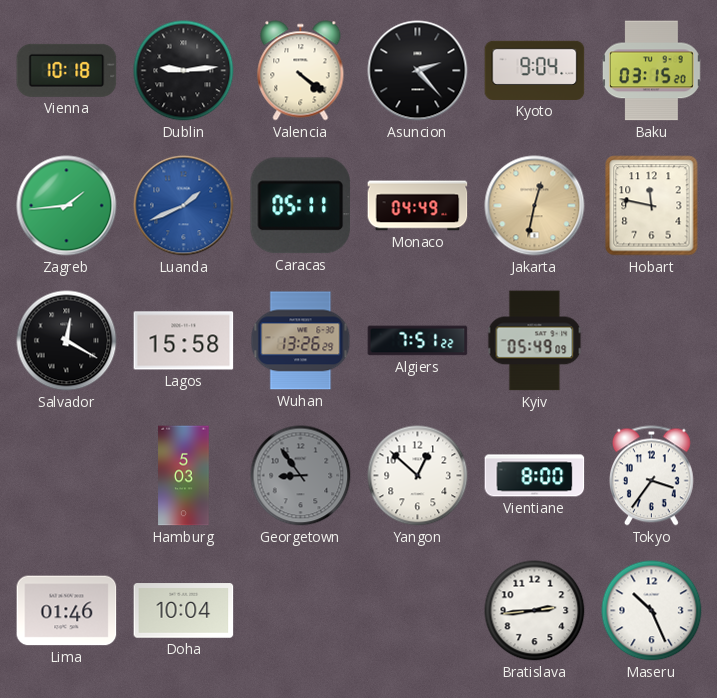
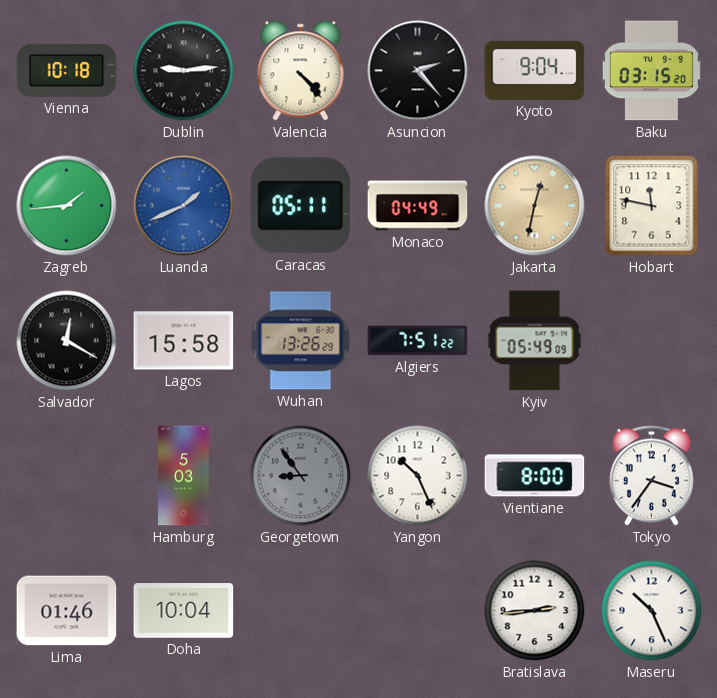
Valencia: 4:21 -> 4:23
Yangon: 12:52 -> 10:26
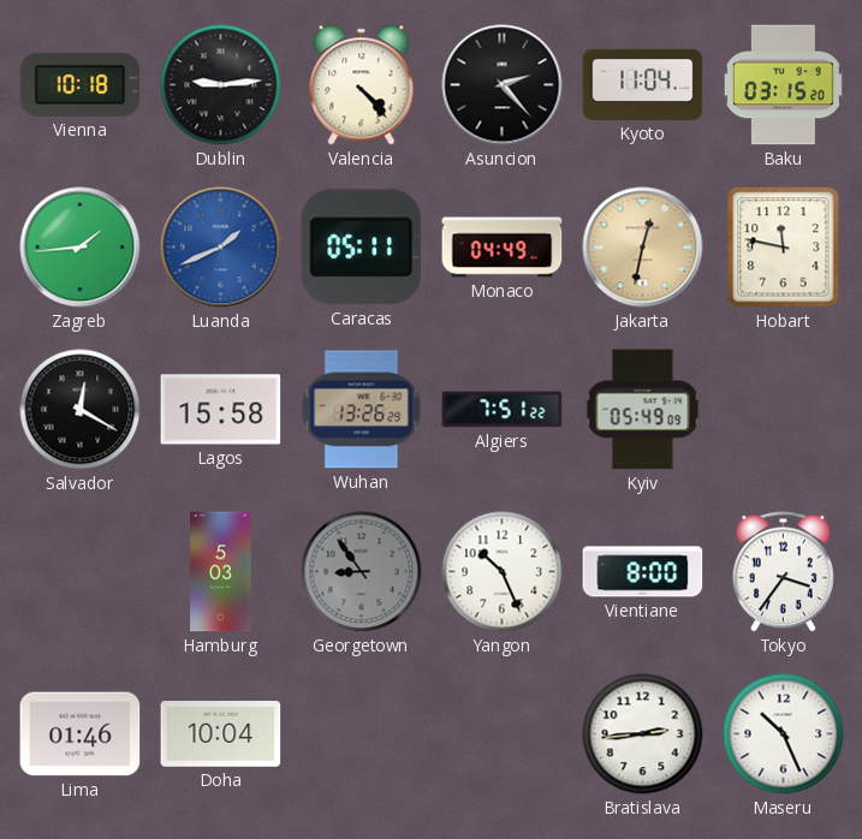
Kyoto: 9:04 -> 11:04
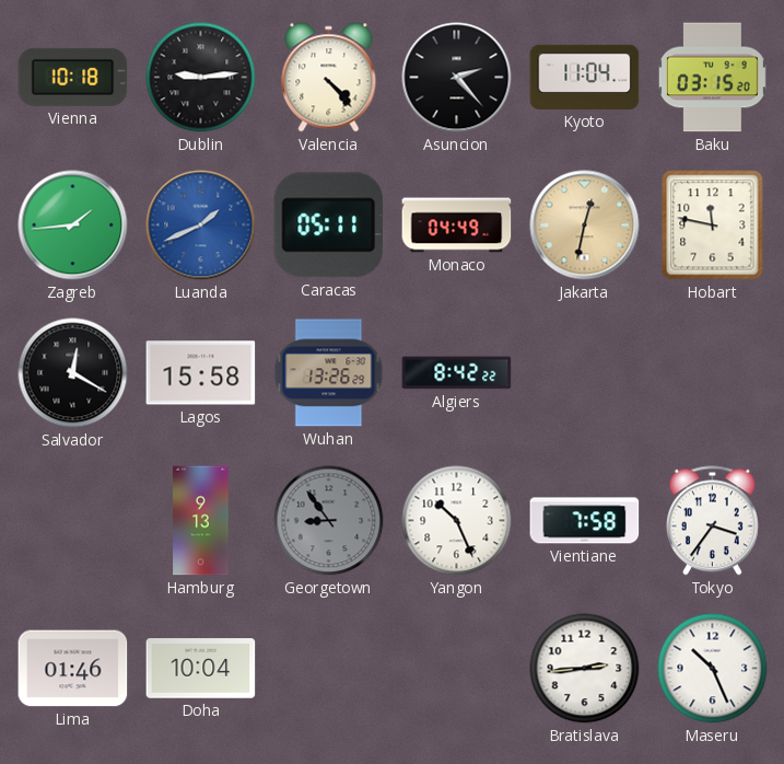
Algiers: 7:51 -> 8:42
Kyiv: 05:49 -> none
Hamburg: 5:03 -> 9:13
Vientiane: 8:00 -> 7:58
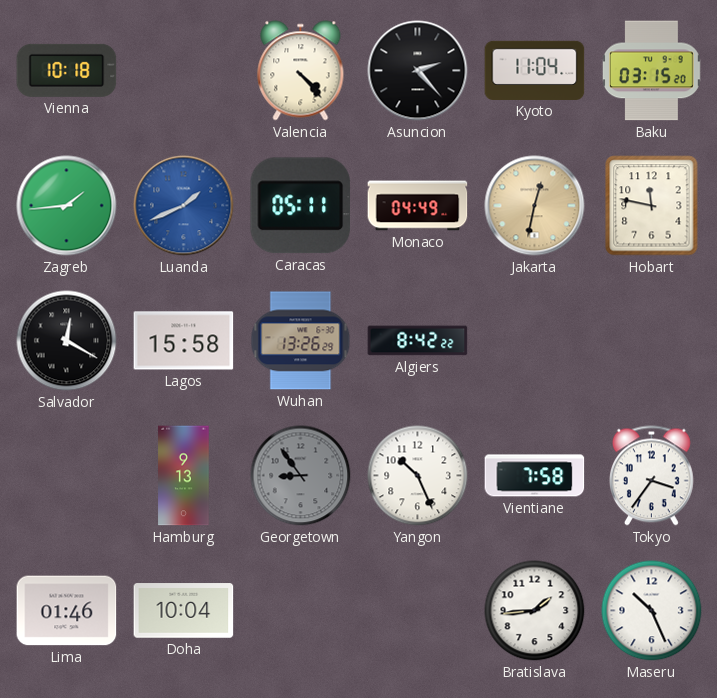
Dublin: 9:14 -> none
Bratislava: 2:44 -> 1:44
